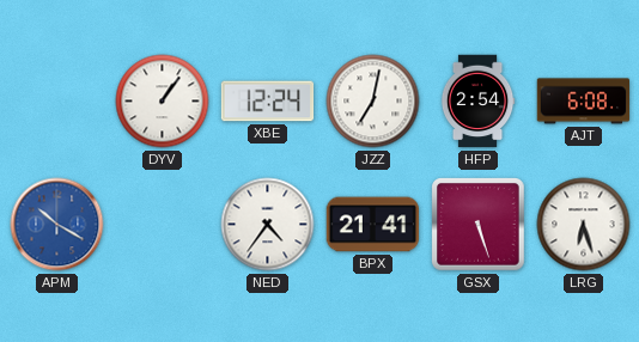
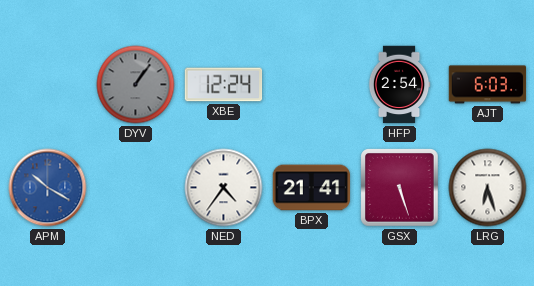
DYV dial: white -> grey
JZZ: 7:02 -> none
AJT: 6:08 -> 6:03
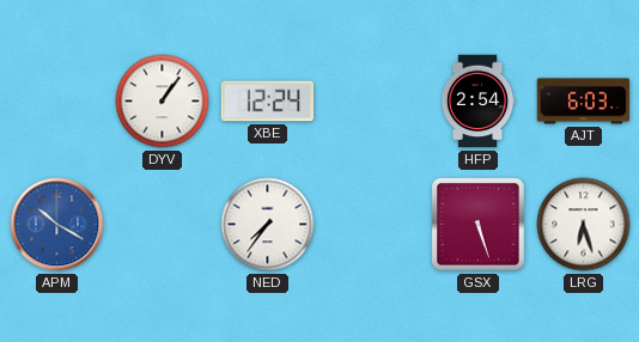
DYV dial: grey -> white
NED: 4:36 -> 7:36
BPX: 21:41 -> none
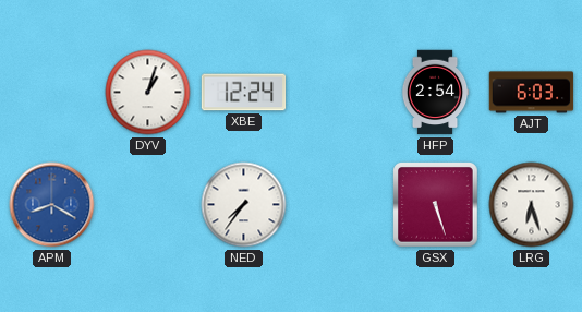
DYV: 1:06 -> 1:03
APM: 10:20 -> 8:20
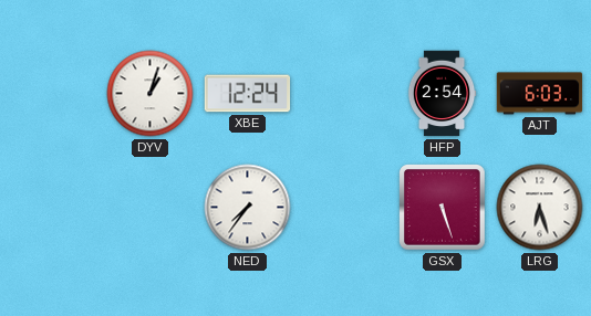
APM: 8:20 -> none
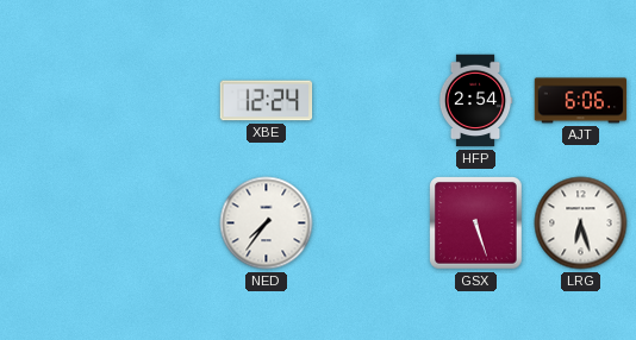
DYV: 1:03 -> none
AJT: 6:03 -> 6:06
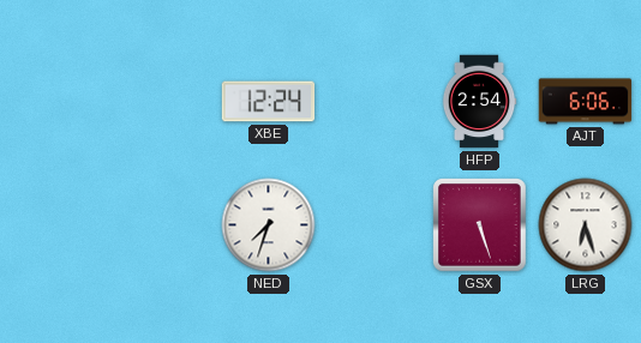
NED: 7:36 -> 7:33
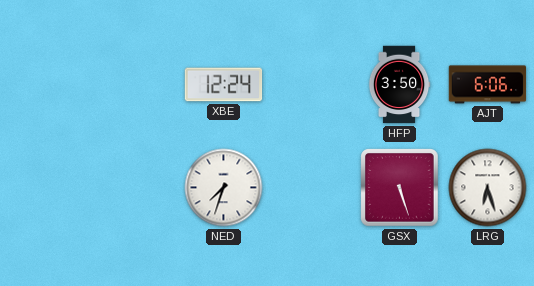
HFP: 2:54 -> 3:50
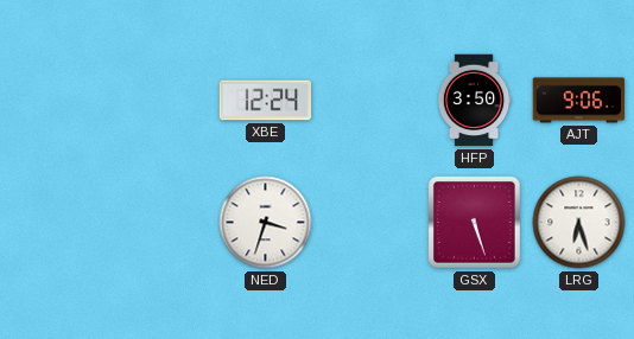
AJT: 6:06 -> 9:06
NED: 7:33 -> 3:33
